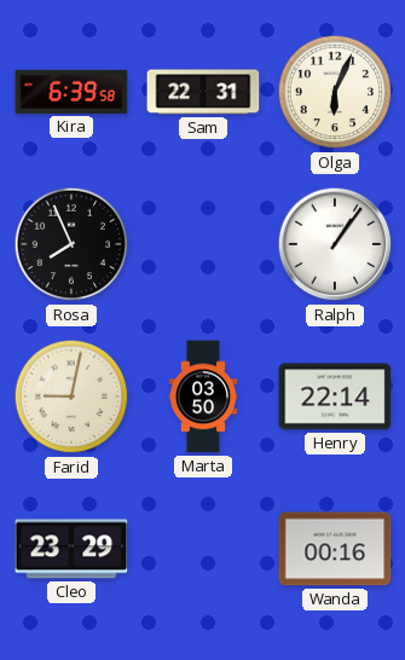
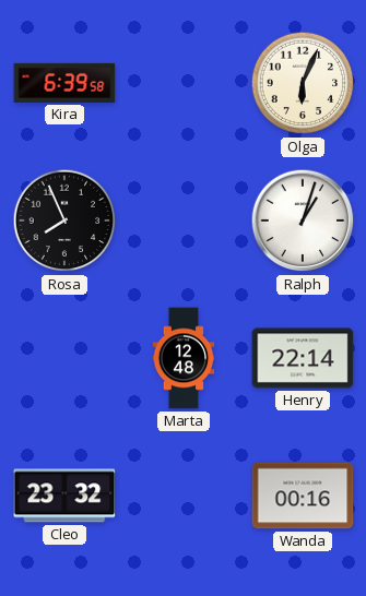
Sam: 22:31 -> none
Ralph: 1:06 -> 1:03
Farid: 9:02 -> none
Marta: 03:50 -> 12:48
Cleo: 23:29 -> 23:32
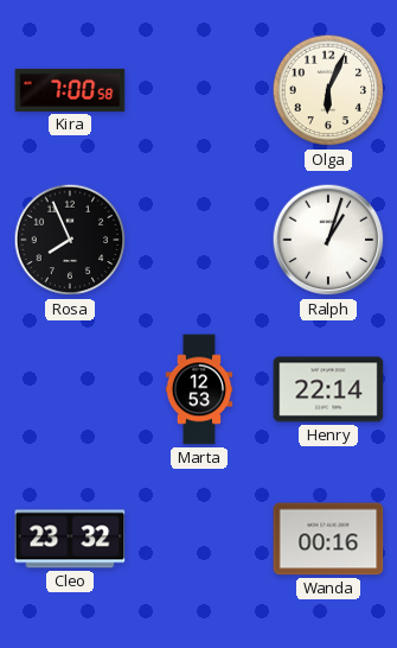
Kira: 6:39 -> 7:00
Marta: 12:48 -> 12:53
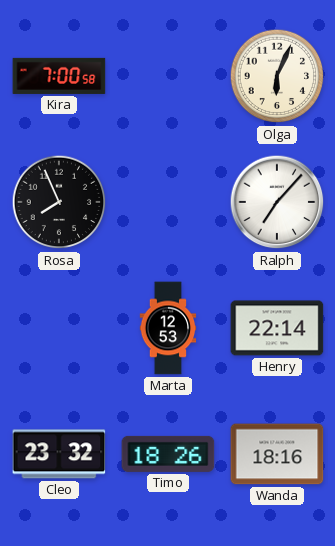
Ralph: 1:03 -> 7:07
Timo: none -> 18:26
Wanda: 00:16 -> 18:16
